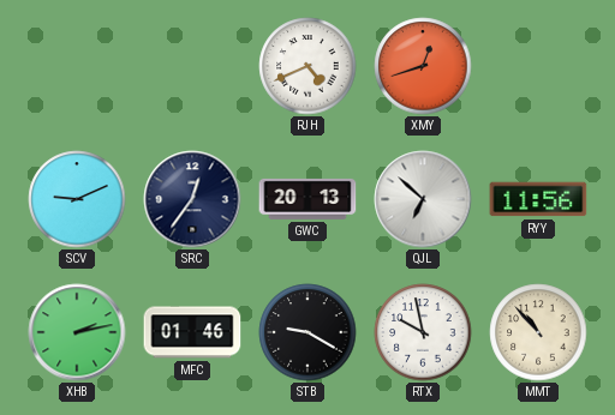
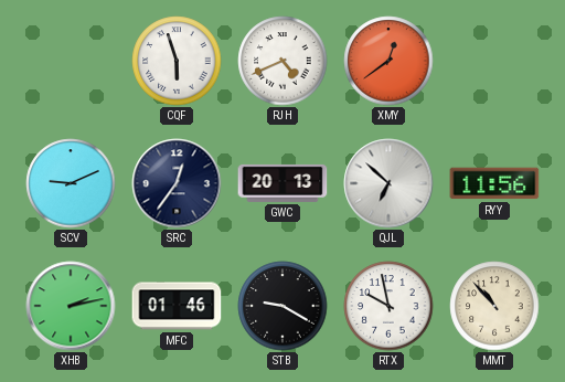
CQF: none -> 5:57
XMY: 12:42 -> 12:39
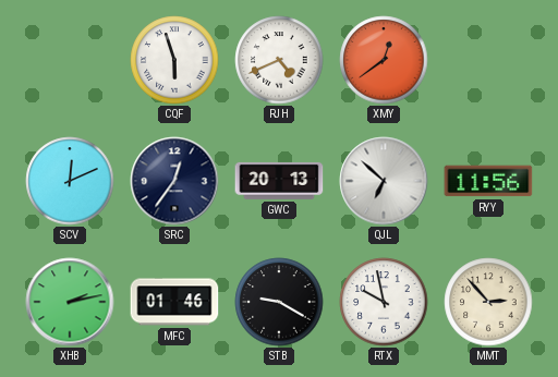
SCV: 9:11 -> 12:11
MMT: 10:53 -> 2:53
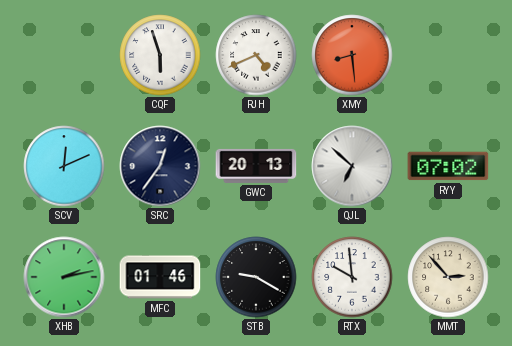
XMY: 12:39 -> 8:29
RYY: 11:56 -> 07:02
RTX: 9:58 -> 9:59
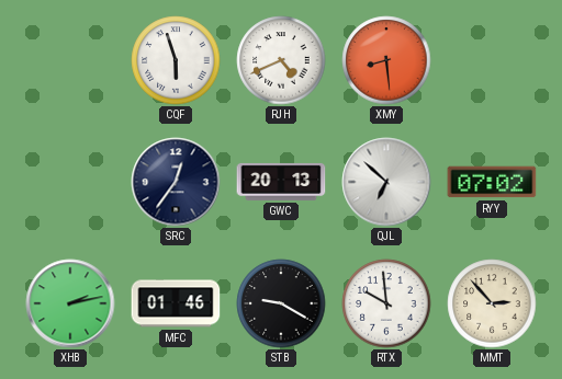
SCV: 12:11 -> none
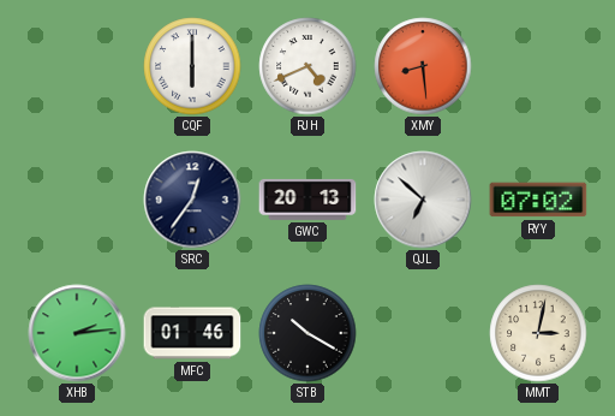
CQF: 5:57 -> 6:00
XHB: 2:13 -> 2:14
STB: 9:20 -> 10:20
RTX: 9:59 -> none
MMT: 2:53 -> 3:02
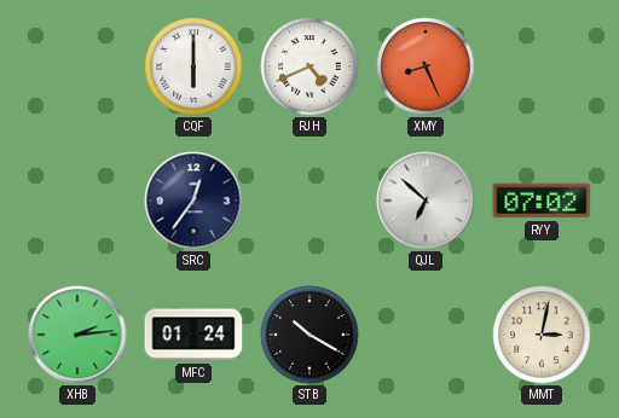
XMY: 8:29 -> 8:26
GWC: 20:13 -> none
MFC: 01:46 -> 01:24
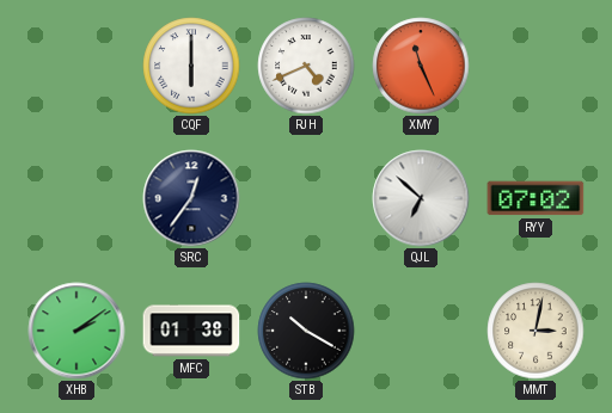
XMY: 8:26 -> 11:26
XHB: 2:14 -> 2:09
MFC: 01:24 -> 01:38
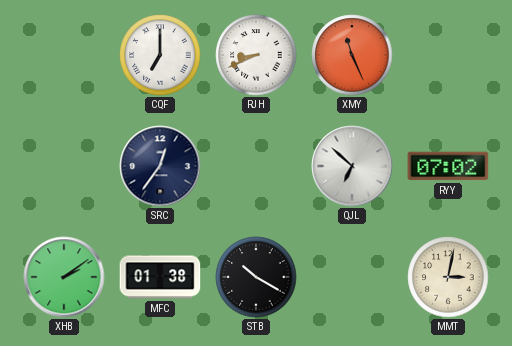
CQF: 6:00 -> 7:00
RJH: 4:41 -> 8:41
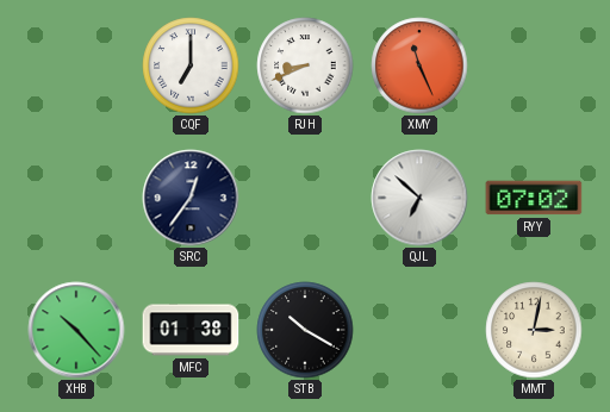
XHB: 2:09 -> 10:23
